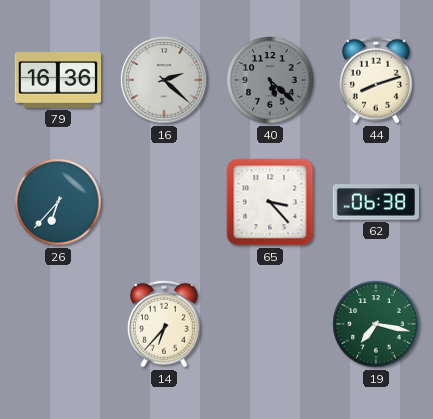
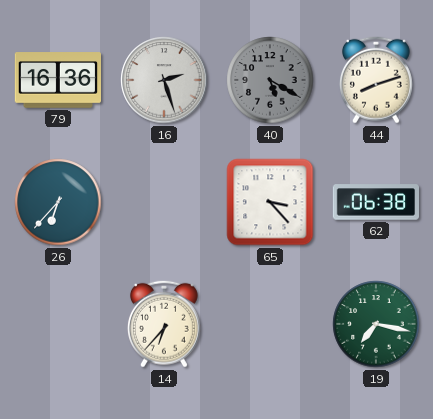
16: 2:22 -> 2:27
40: 5:22 -> 5:20
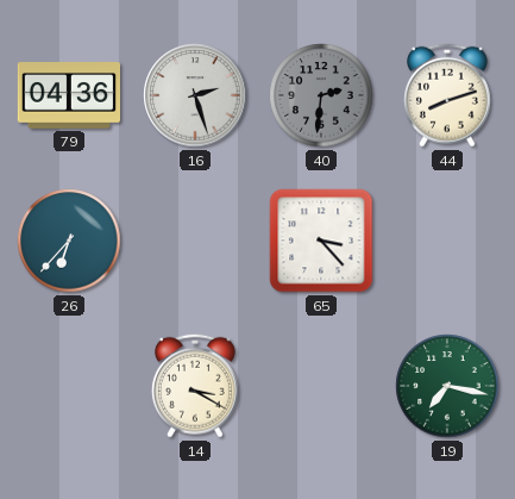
79: 16:36 -> 04:36
40: 5:20 -> 2:31
62: 06:38 -> none
14: 6:37 -> 3:20
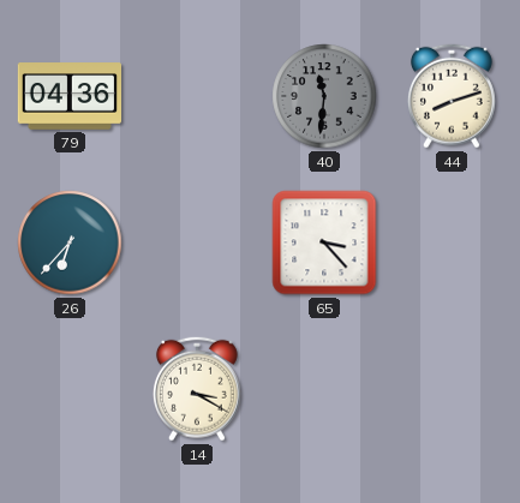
16: 2:27 -> none
40: 2:31 -> 11:31
19: 7:17 -> none
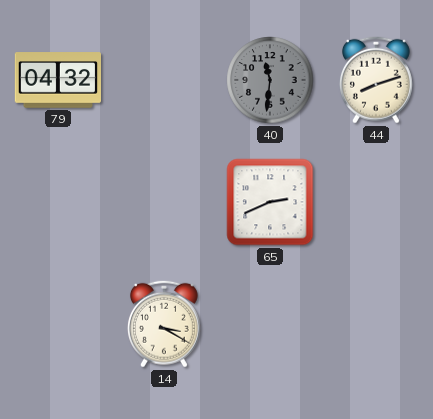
79: 04:36 -> 04:32
26: 6:37 -> none
65: 3:23 -> 2:41
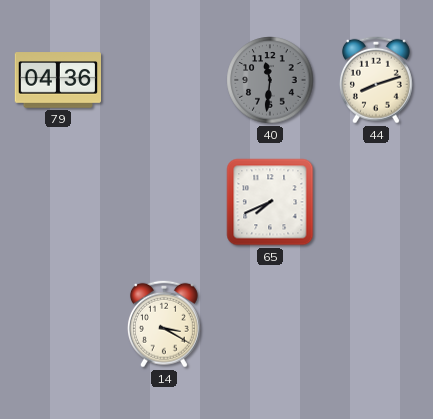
79: 04:32 -> 04:36
65: 2:41 -> 7:41
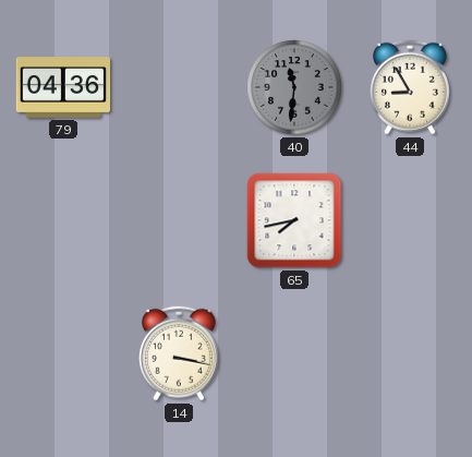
44: 8:12 -> 8:55
65: 7:41 -> 7:43
14: 3:20 -> 3:17
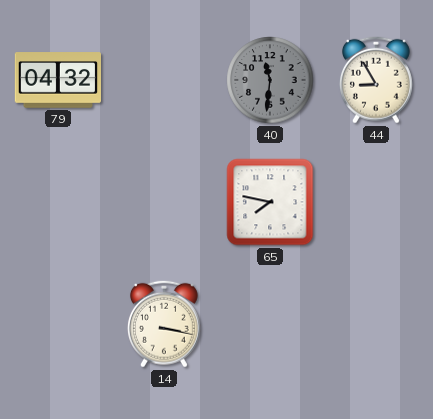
79: 04:36 -> 04:32
65: 7:43 -> 7:47
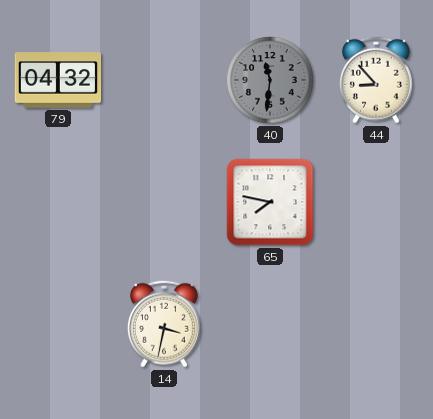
44: 8:55 -> 8:53
14: 3:17 -> 3:32
